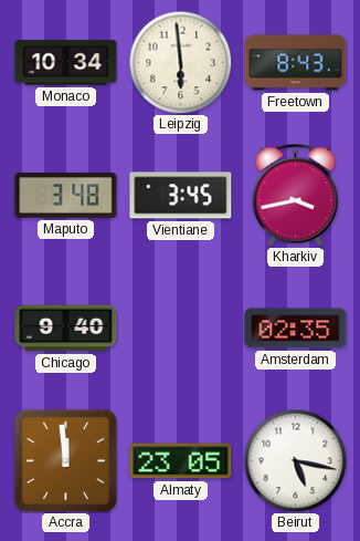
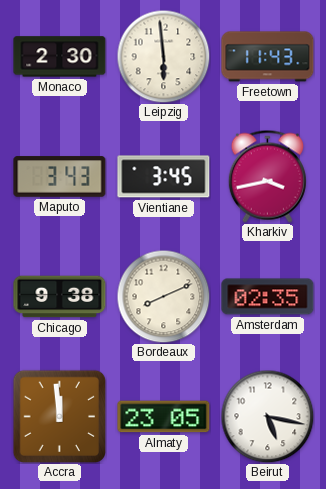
Monaco: 10:34 -> 2:30
Freetown: 8:43 -> 11:43
Maputo: 3:48 -> 3:43
Chicago: 9:40 -> 9:38
Bordeaux: none -> 8:11
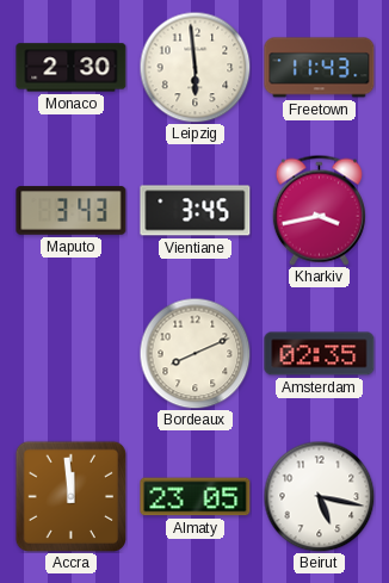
Chicago: 9:38 -> none
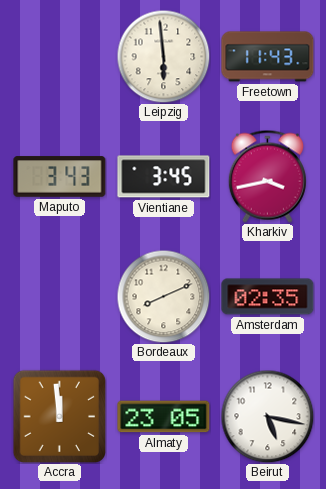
Monaco: 2:30 -> none
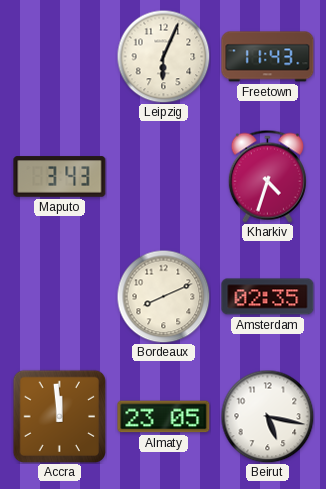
Leipzig: 5:59 -> 6:04
Vientiane: 3:45 -> none
Kharkiv: 3:43 -> 4:33
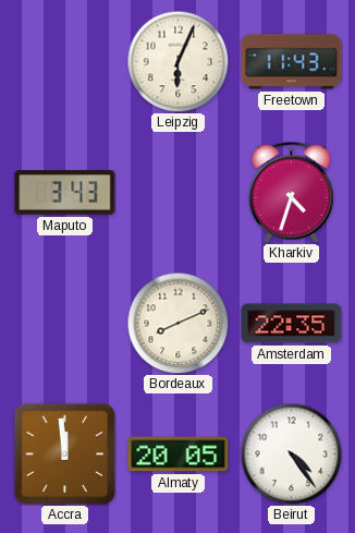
Amsterdam: 02:35 -> 22:35
Almaty: 23:05 -> 20:05
Beirut: 5:17 -> 4:24
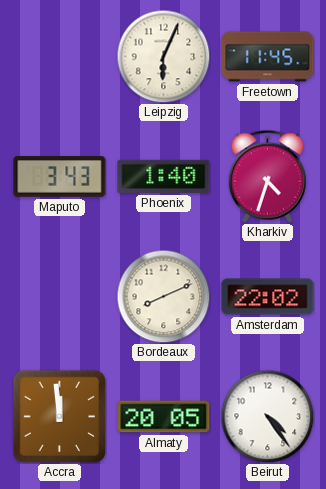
Freetown: 11:43 -> 11:45
Phoenix: none -> 1:40
Amsterdam: 22:35 -> 22:02
